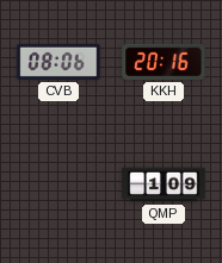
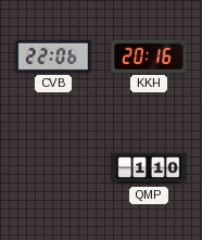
CVB: 08:06 -> 22:06
QMP: 1:09 -> 1:10
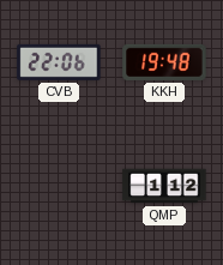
KKH: 20:16 -> 19:48
QMP: 1:10 -> 1:12
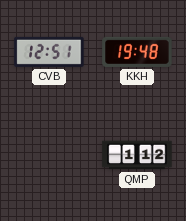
CVB: 22:06 -> 12:51
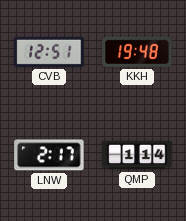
LNW: none -> 2:17
QMP: 1:12 -> 1:14
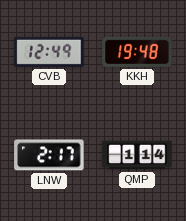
CVB: 12:51 -> 12:49
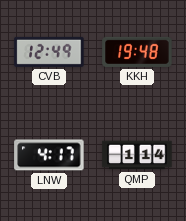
LNW: 2:17 -> 4:17
